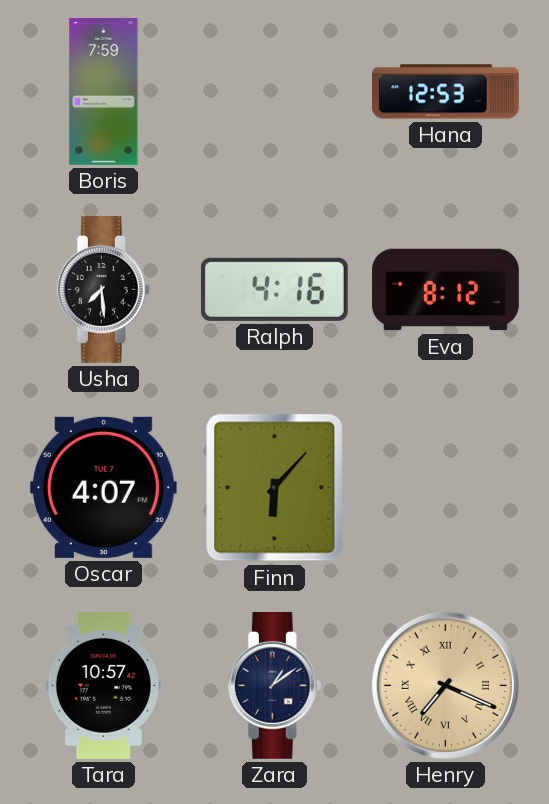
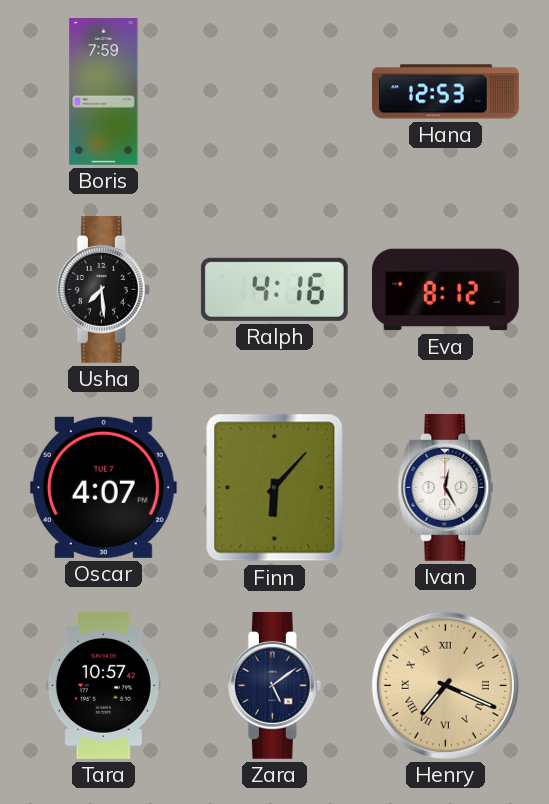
Ivan: none -> 12:25
Zara: 1:09 -> 5:09
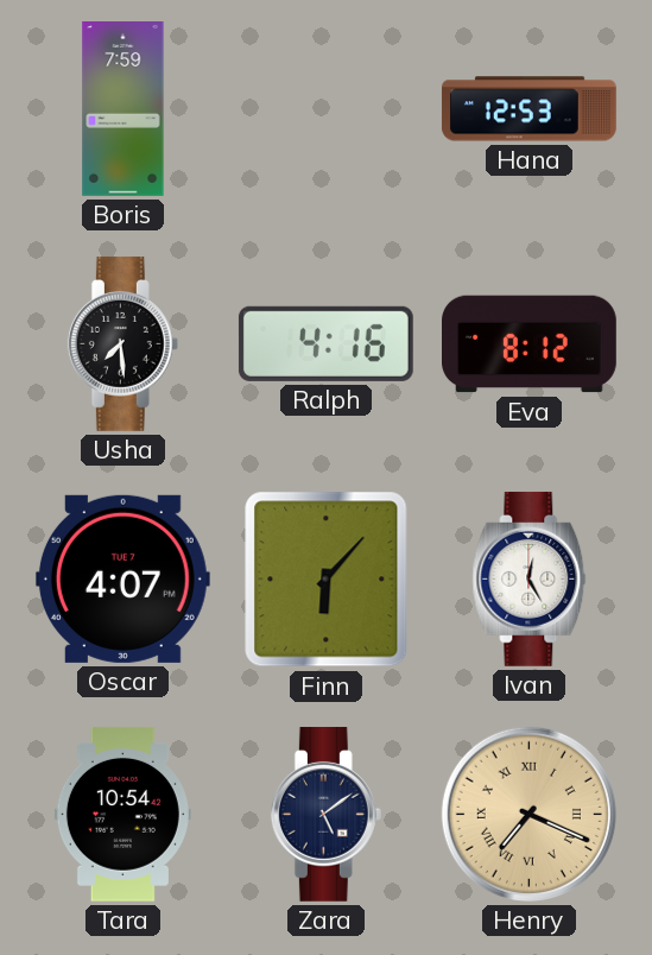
Tara: 10:57 -> 10:54
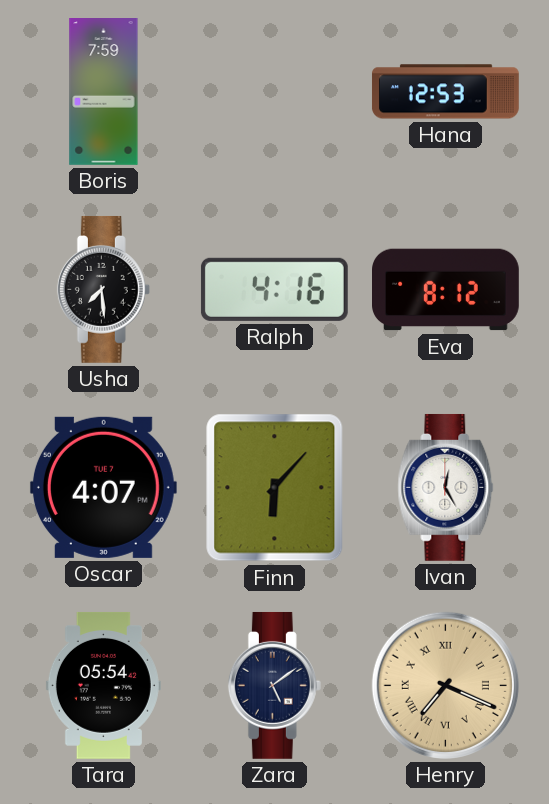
Tara: 10:54 -> 05:54
